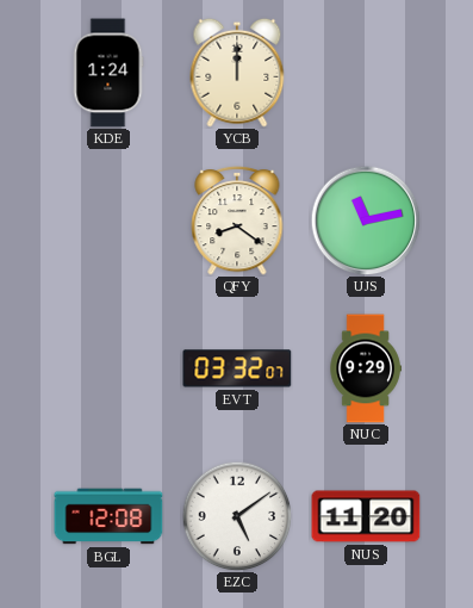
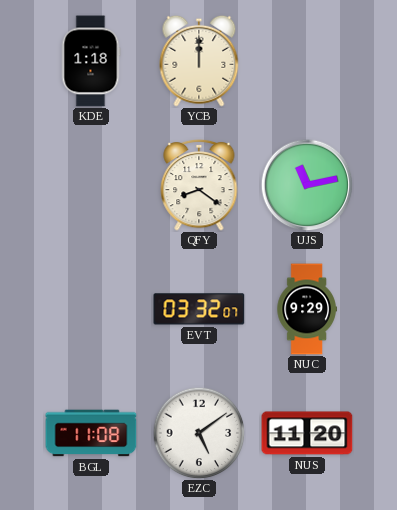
KDE: 1:24 -> 1:18
BGL: 12:08 -> 11:08
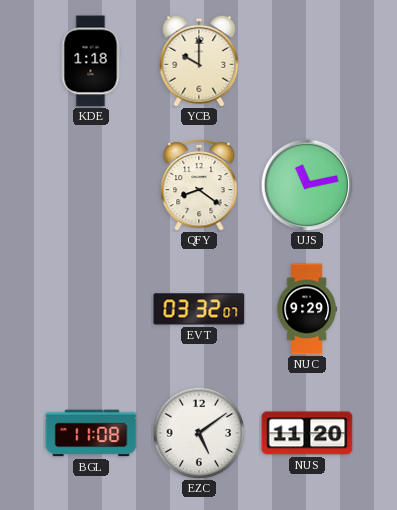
YCB: 12:00 -> 10:00
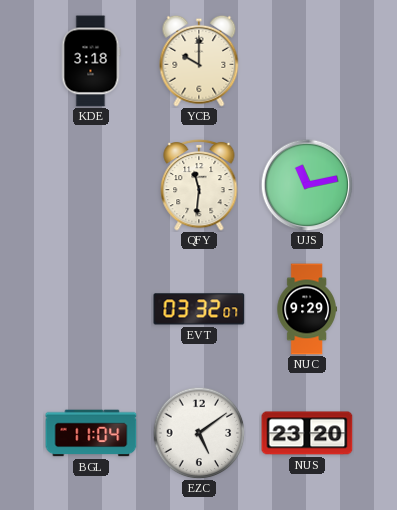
KDE: 1:18 -> 3:18
QFY: 8:21 -> 11:31
BGL: 11:08 -> 11:04
NUS: 11:20 -> 23:20
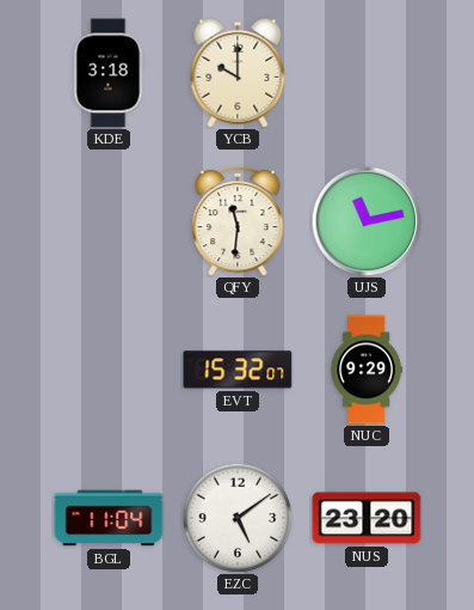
EVT: 03:32 -> 15:32
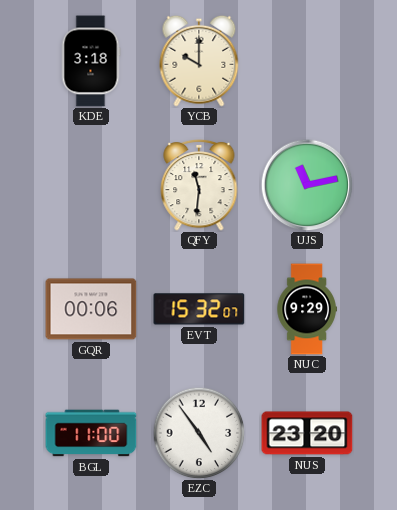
GQR: none -> 00:06
BGL: 11:04 -> 11:00
EZC: 5:09 -> 4:54
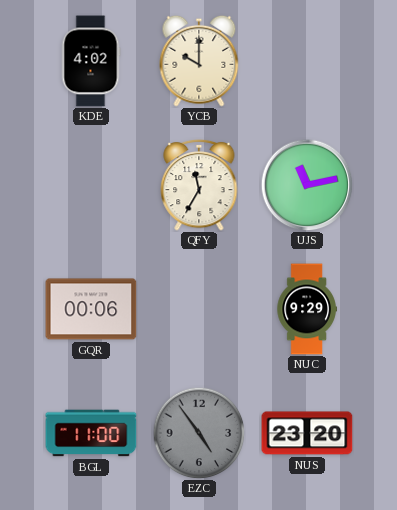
KDE: 3:18 -> 4:02
QFY: 11:31 -> 11:35
EVT: 15:32 -> none
EZC dial: white -> grey
